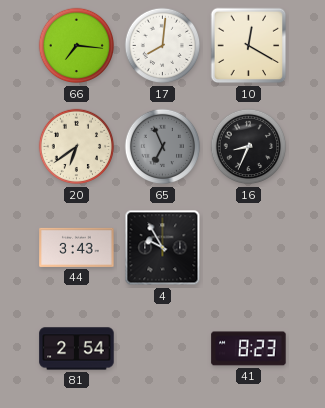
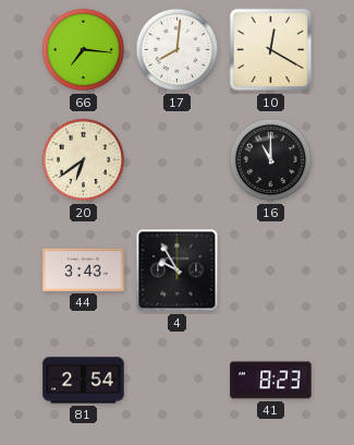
65: 6:56 -> none
16: 8:34 -> 11:00
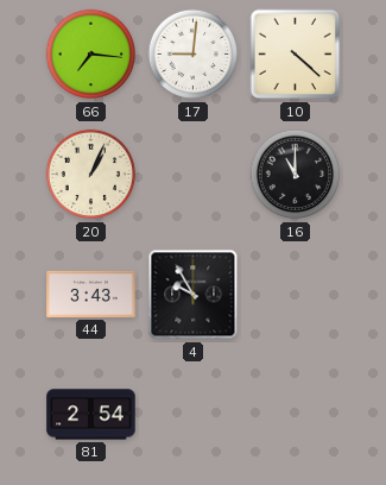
17: 8:01 -> 9:01
10: 12:20 -> 4:22
20: 6:39 -> 1:04
41: 8:23 -> none
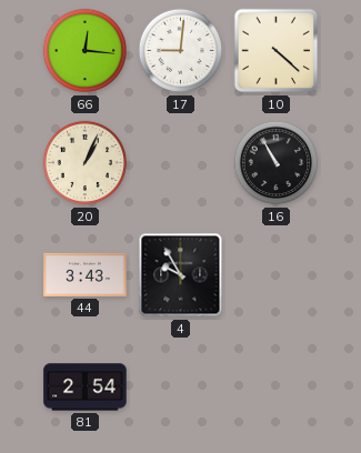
66: 7:16 -> 12:16
16: 11:00 -> 10:55
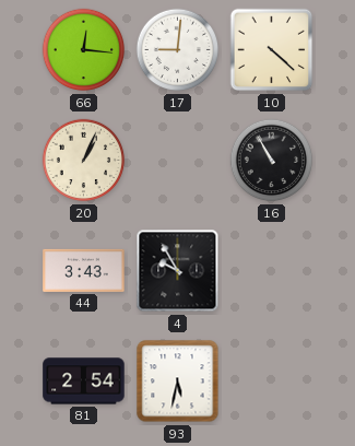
93: none -> 5:32
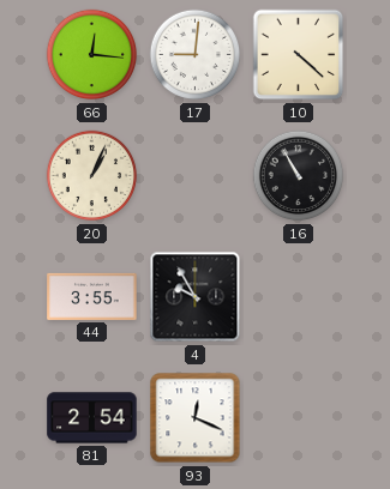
44: 3:43 -> 3:55
93: 5:32 -> 12:19
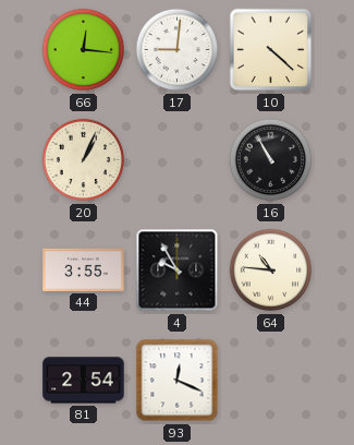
64: none -> 10:46
